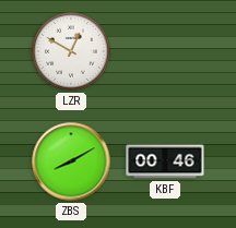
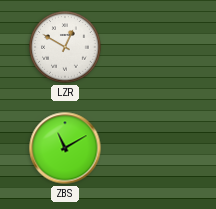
ZBS: 8:10 -> 11:10
KBF: 00:46 -> none
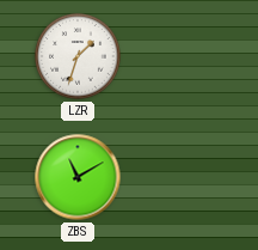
LZR: 12:50 -> 1:33
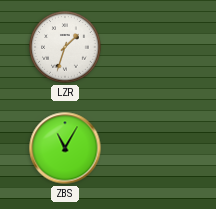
ZBS: 11:10 -> 11:05
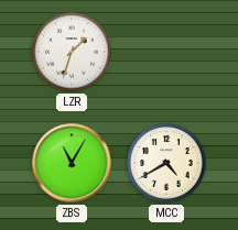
MCC: none -> 4:40
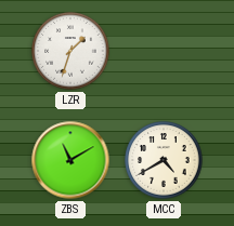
ZBS: 11:05 -> 11:10
